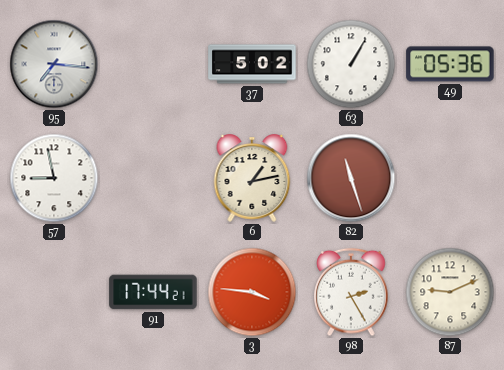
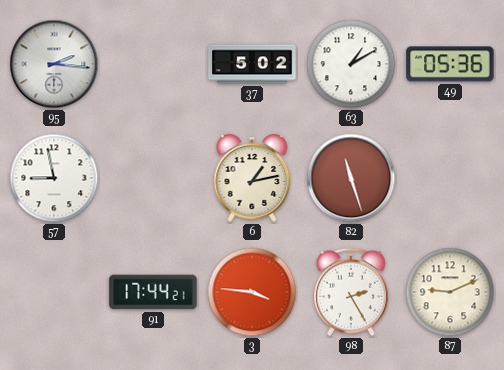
95: 7:16 -> 2:16
63: 1:05 -> 1:10
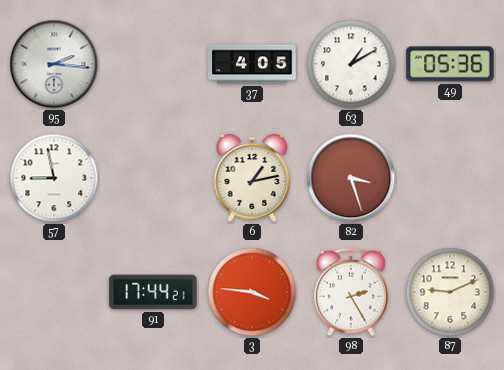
37: 5:02 -> 4:05
82: 11:27 -> 3:27
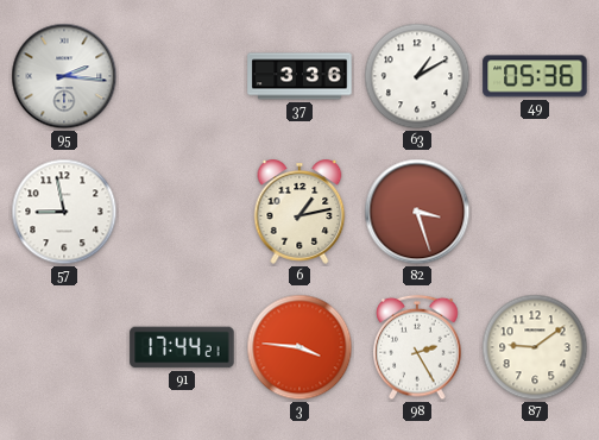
37: 4:05 -> 3:36
87: 9:11 -> 9:09
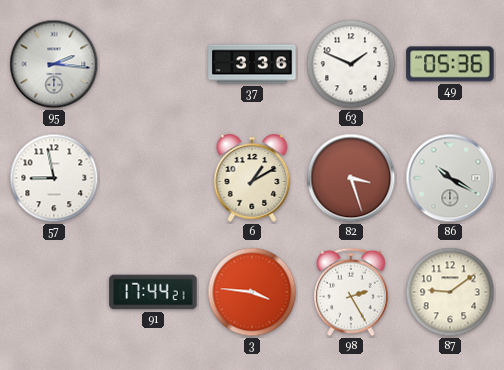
63: 1:10 -> 1:49
6: 1:13 -> 1:10
86: none -> 10:20
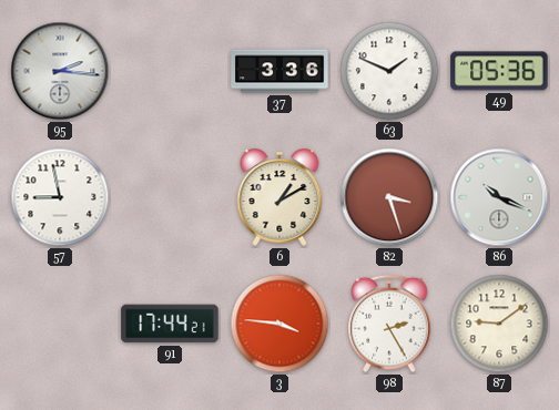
86: 10:20 -> 10:19
